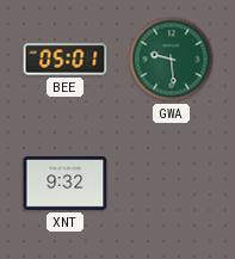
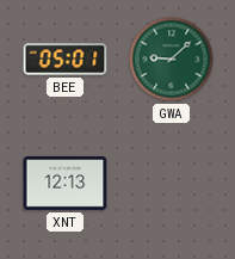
GWA: 9:29 -> 9:08
XNT: 9:32 -> 12:13
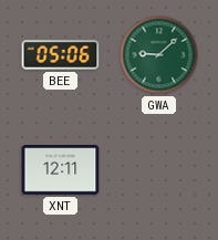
BEE: 05:01 -> 05:06
XNT: 12:13 -> 12:11
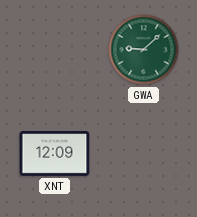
BEE: 05:06 -> none
XNT: 12:11 -> 12:09
